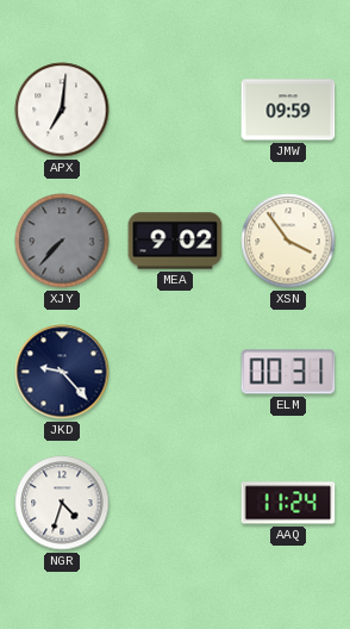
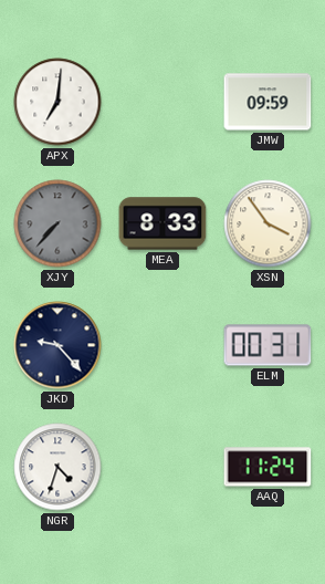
MEA: 9:02 -> 8:33
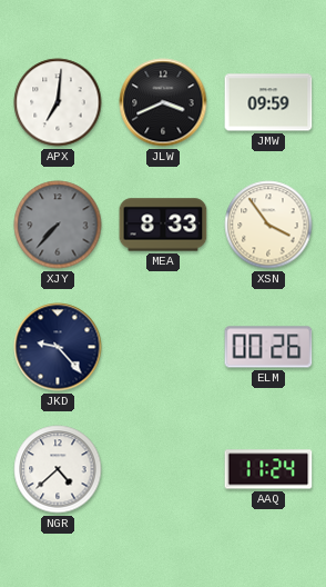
JLW: none -> 3:41
ELM: 00:31 -> 00:26
NGR: 4:33 -> 4:38
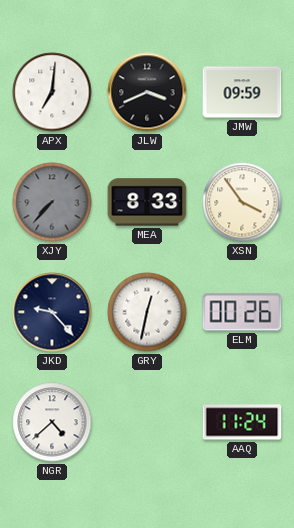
GRY: none -> 12:32
